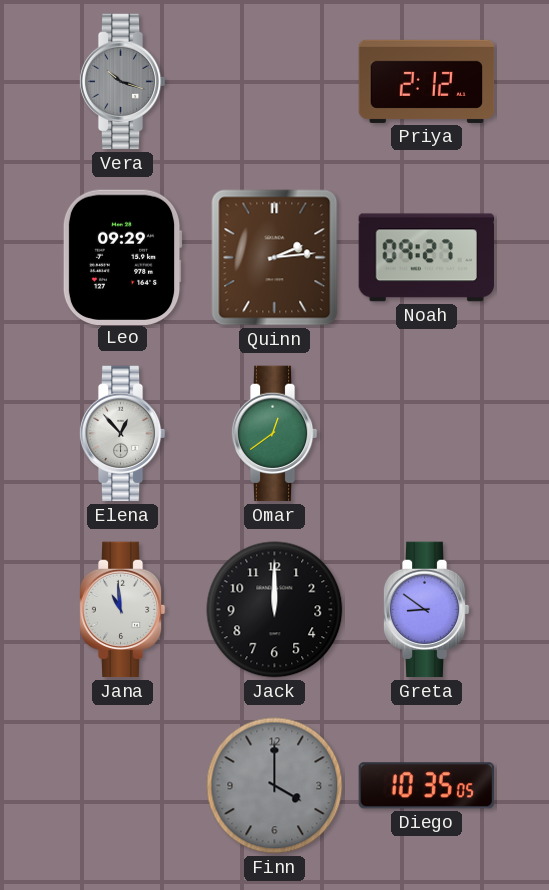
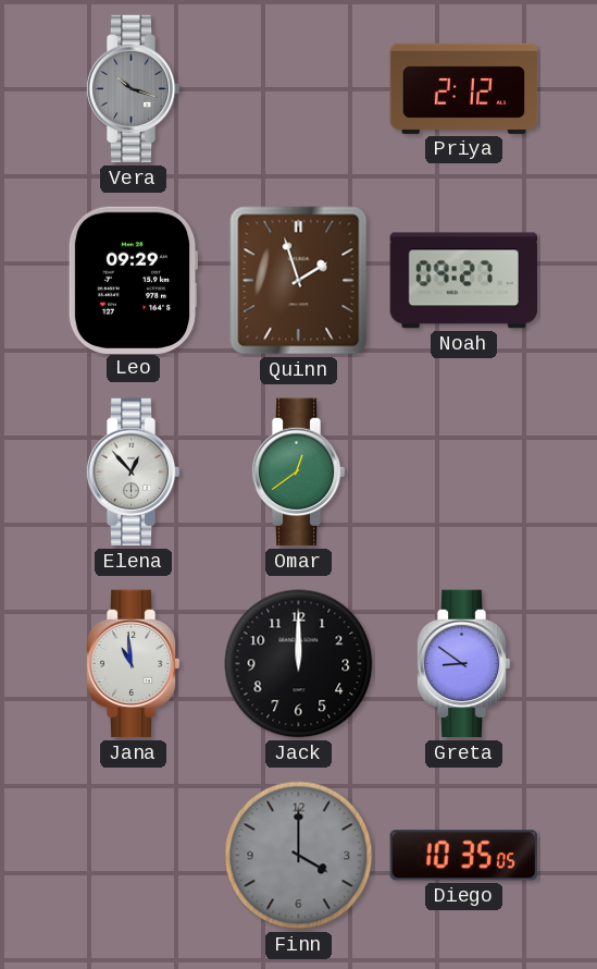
Quinn: 2:14 -> 1:57
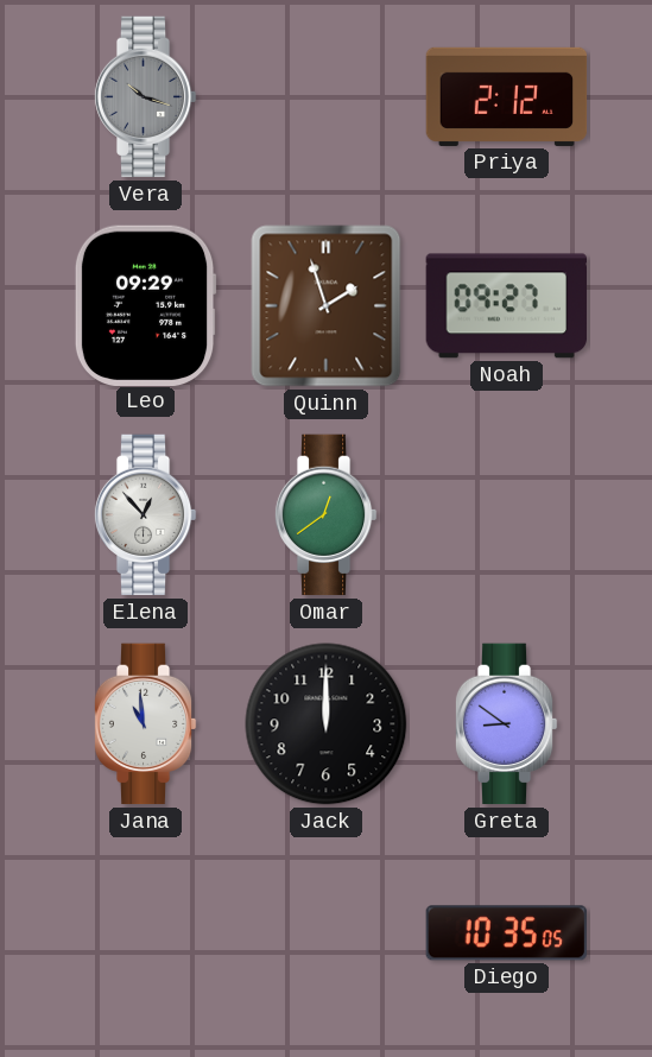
Finn: 4:00 -> none
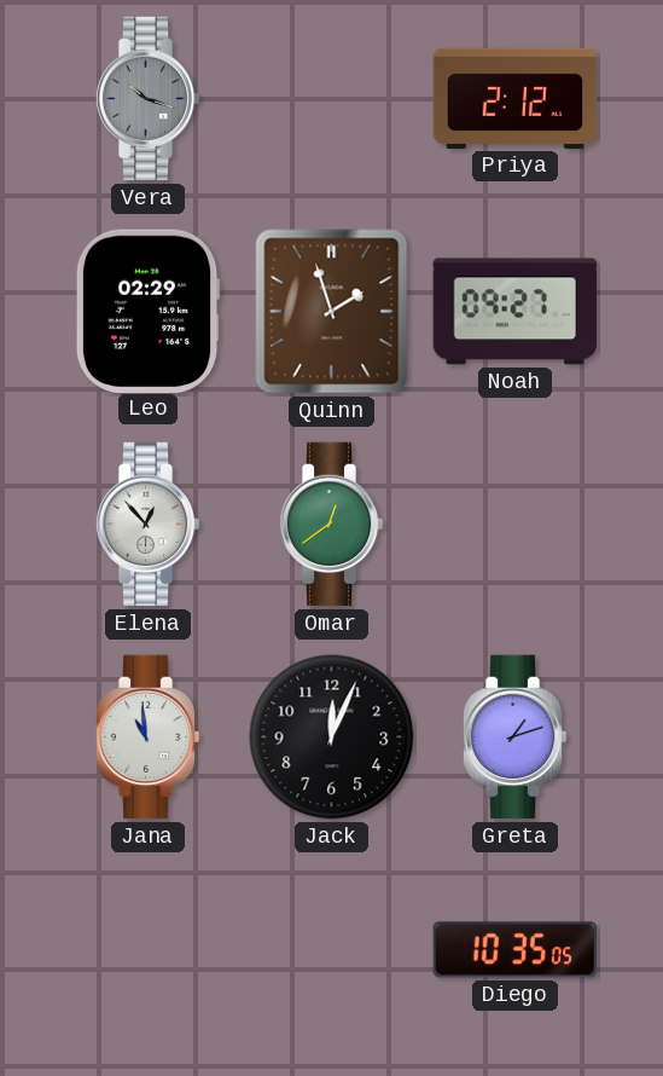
Leo: 09:29 -> 02:29
Jack: 12:00 -> 12:04
Greta: 8:51 -> 1:12
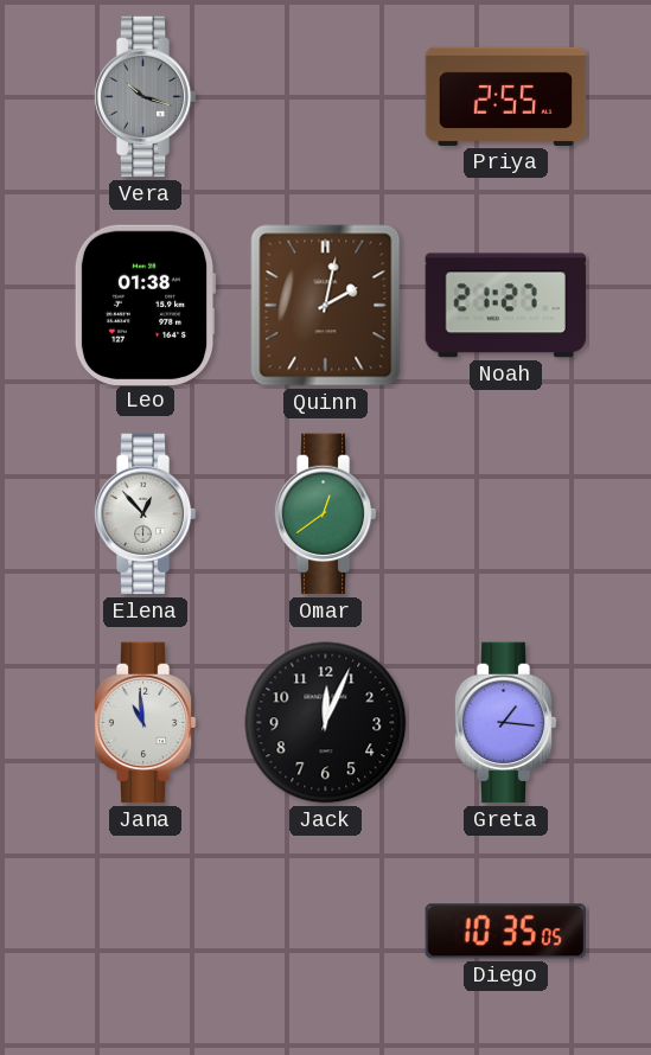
Priya: 2:12 -> 2:55
Leo: 02:29 -> 01:38
Quinn: 1:57 -> 2:02
Noah: 09:27 -> 21:27
Greta: 1:12 -> 1:16
